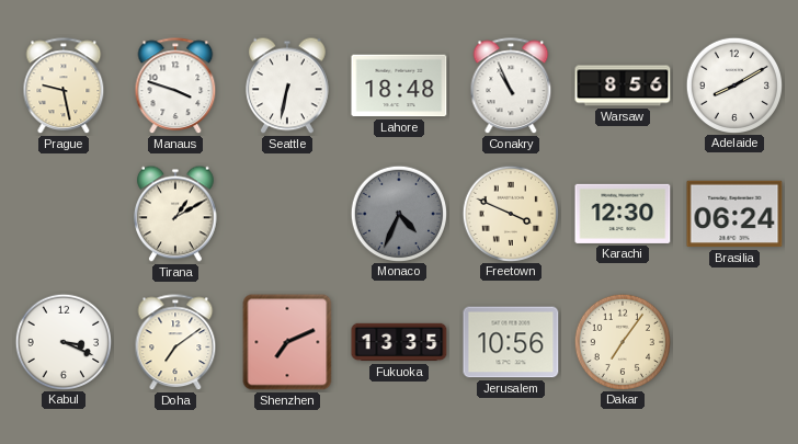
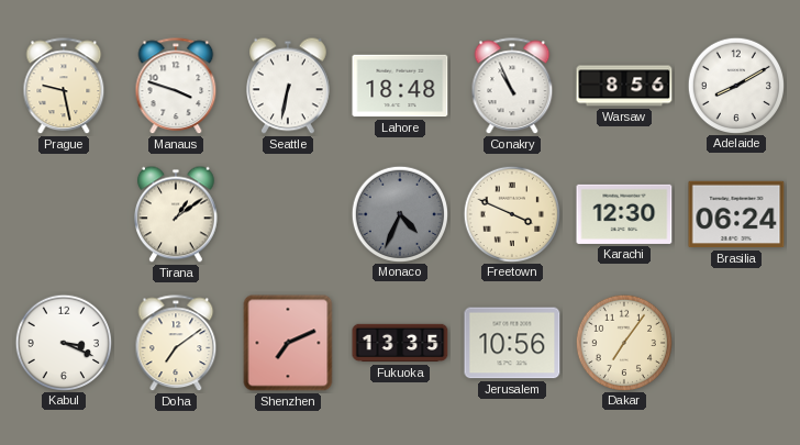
Tirana: 1:10 -> 1:09
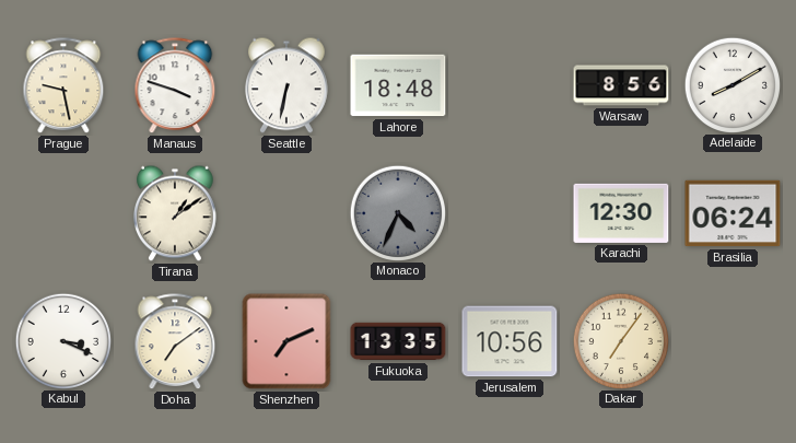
Conakry: 10:56 -> none
Freetown: 3:49 -> none
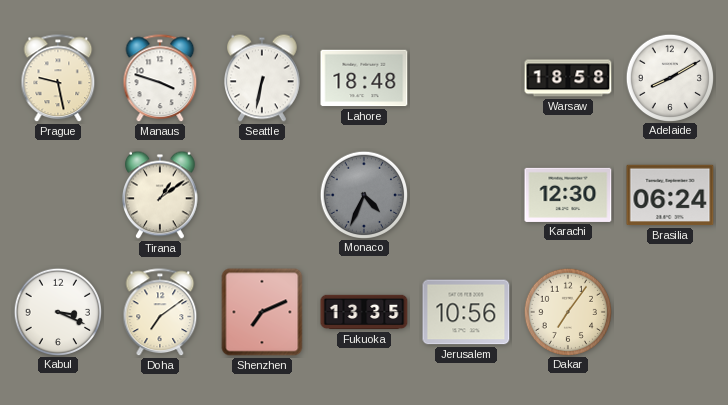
Warsaw: 8:56 -> 18:58
